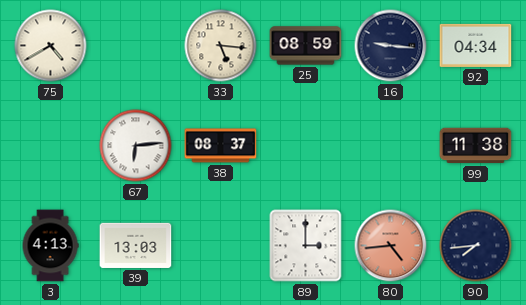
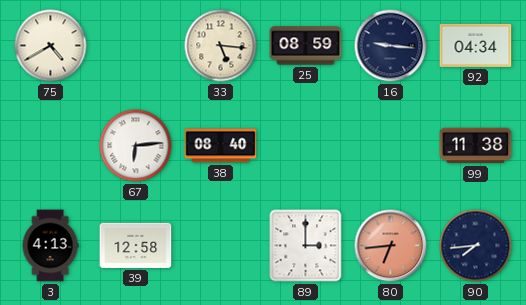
38: 08:37 -> 08:40
39: 13:03 -> 12:58
80: 4:44 -> 6:44
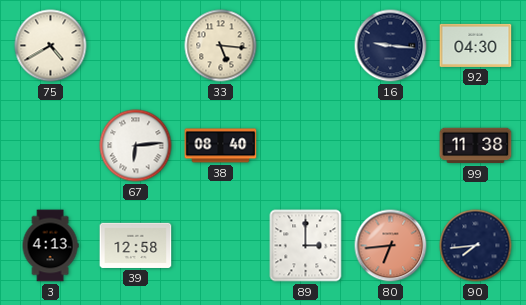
25: 08:59 -> none
92: 04:34 -> 04:30
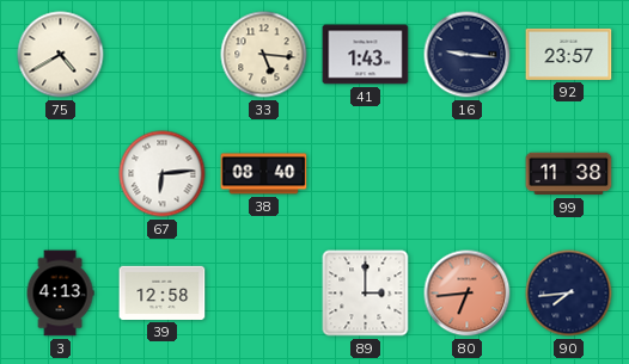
41: none -> 1:43
92: 04:30 -> 23:57
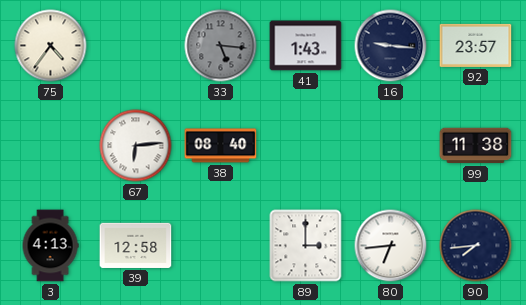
75: 4:40 -> 4:36
33 dial: cream -> grey
80 dial: salmon -> white
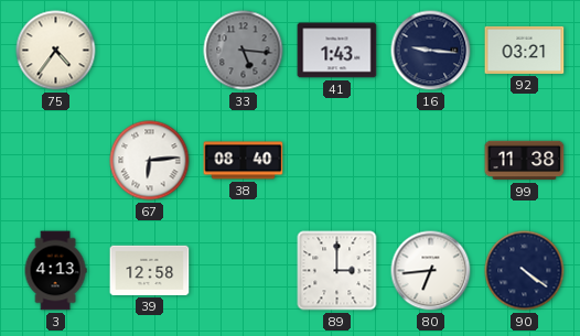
92: 23:57 -> 03:21
90: 7:44 -> 4:21
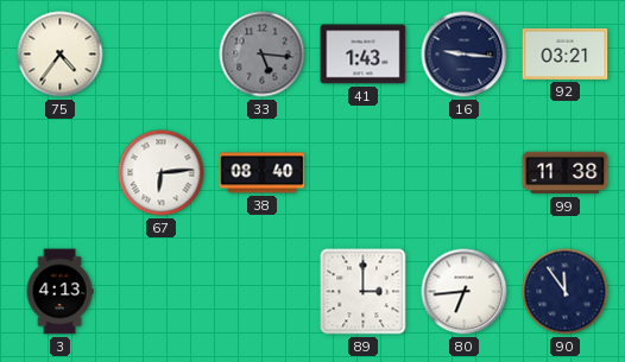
39: 12:58 -> none
90: 4:21 -> 11:54
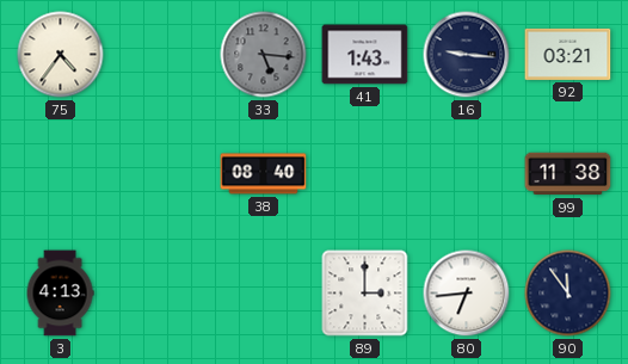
67: 6:14 -> none
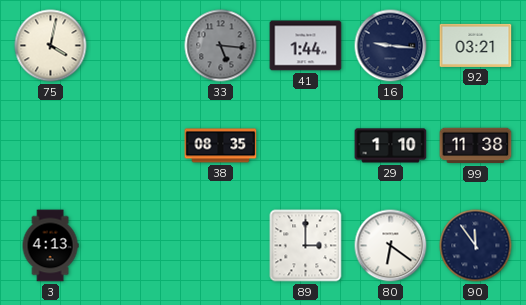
75: 4:36 -> 4:02
41: 1:43 -> 1:44
38: 08:40 -> 08:35
29: none -> 1:10
80: 6:44 -> 6:21
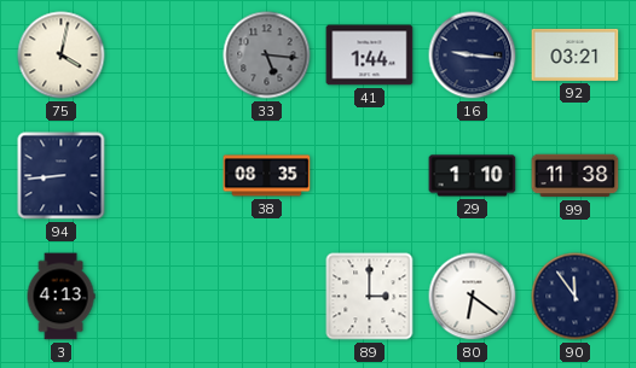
94: none -> 8:44
